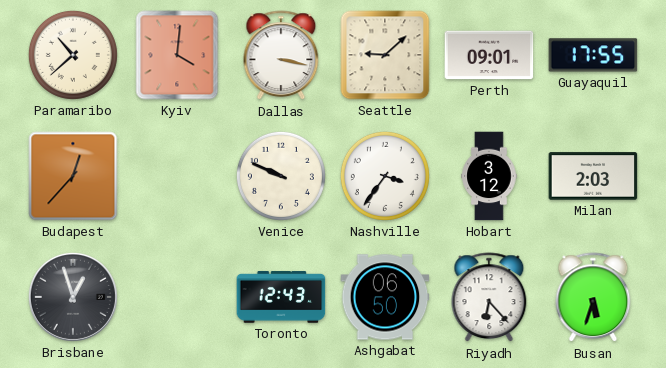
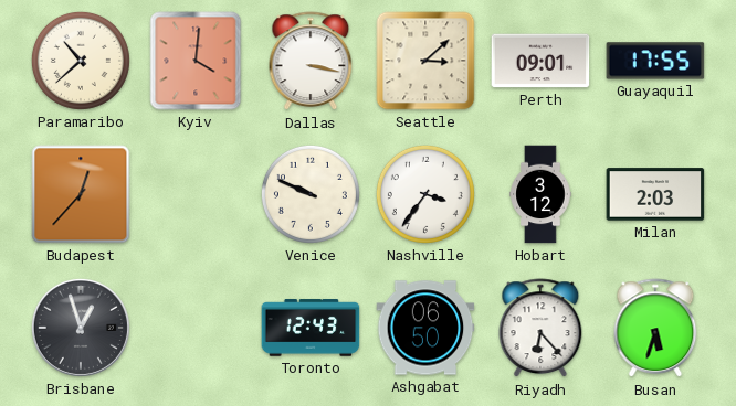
Seattle: 9:08 -> 3:08
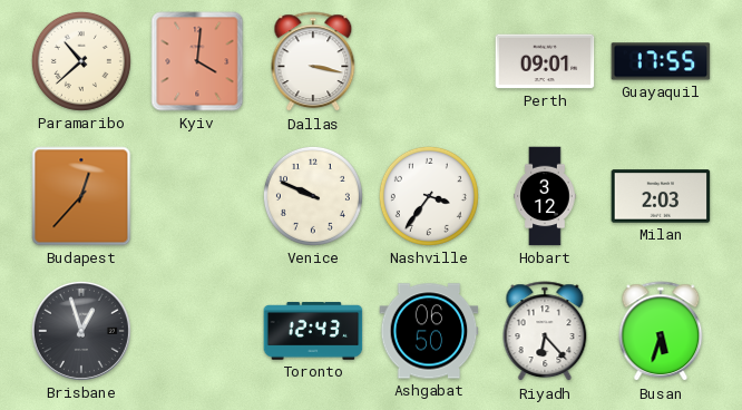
Seattle: 3:08 -> none
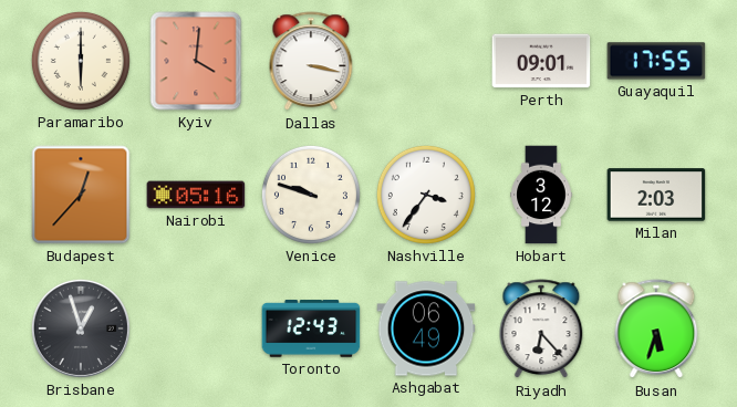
Paramaribo: 10:38 -> 6:00
Nairobi: none -> 05:16
Venice: 9:49 -> 9:48
Ashgabat: 06:50 -> 06:49
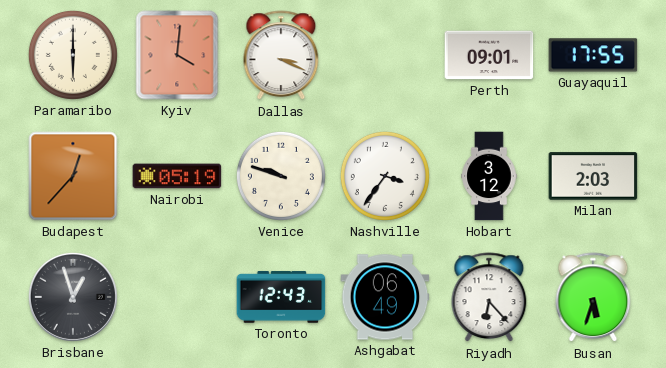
Dallas: 3:17 -> 3:19
Nairobi: 05:16 -> 05:19
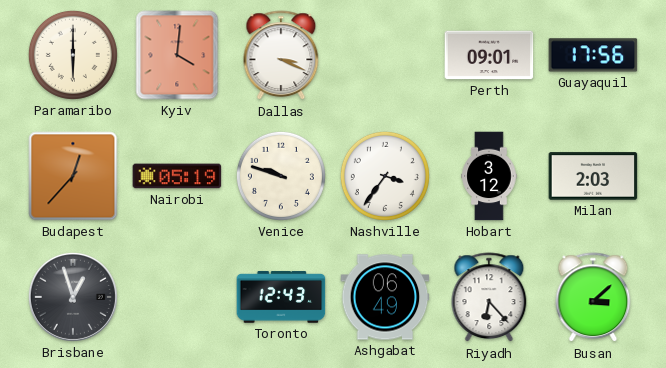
Guayaquil: 17:55 -> 17:56
Busan: 5:33 -> 3:08
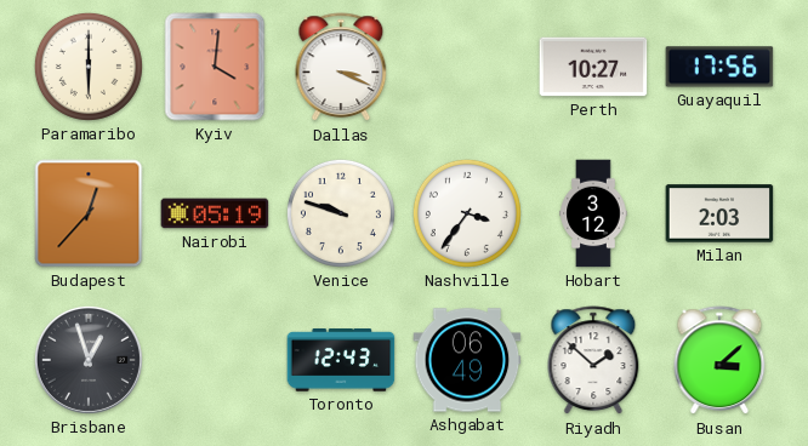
Perth: 09:01 -> 10:27
Riyadh: 6:23 -> 1:52
